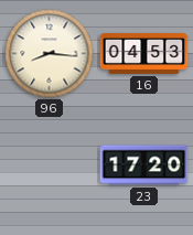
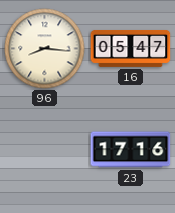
16: 04:53 -> 05:47
23: 17:20 -> 17:16
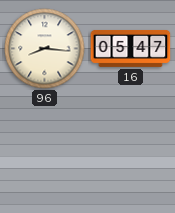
23: 17:16 -> none
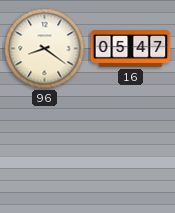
96: 8:16 -> 8:21
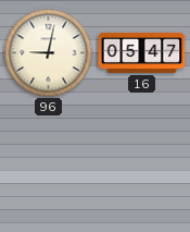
96: 8:21 -> 9:02
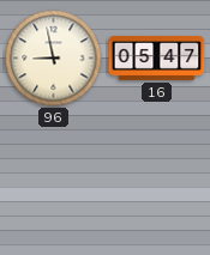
96: 9:02 -> 8:58
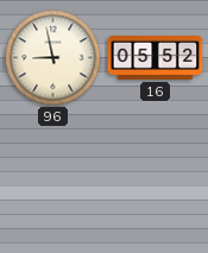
16: 05:47 -> 05:52
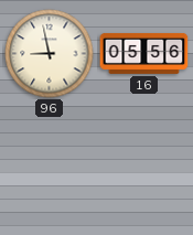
16: 05:52 -> 05:56
